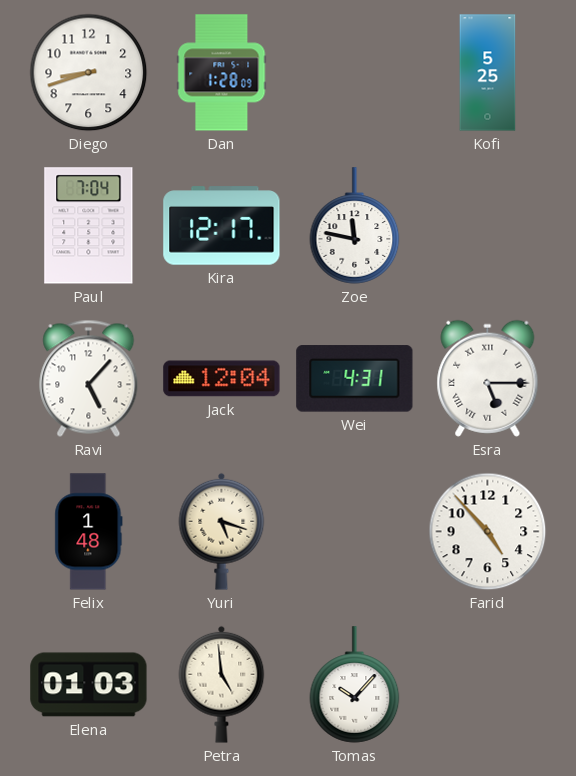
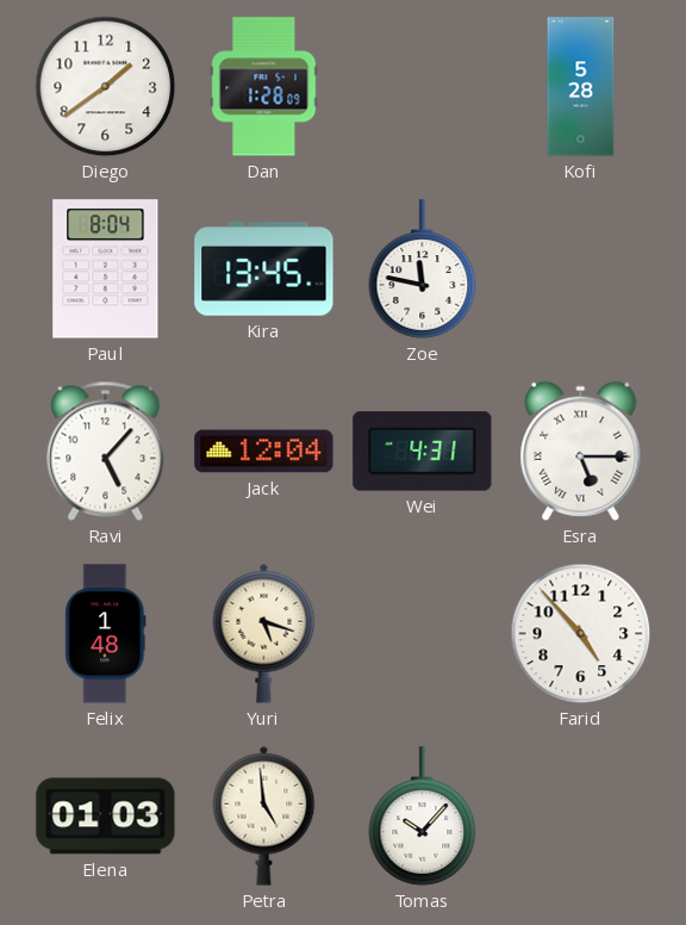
Diego: 8:42 -> 1:39
Kofi: 5:25 -> 5:28
Paul: 7:04 -> 8:04
Kira: 12:17 -> 13:45
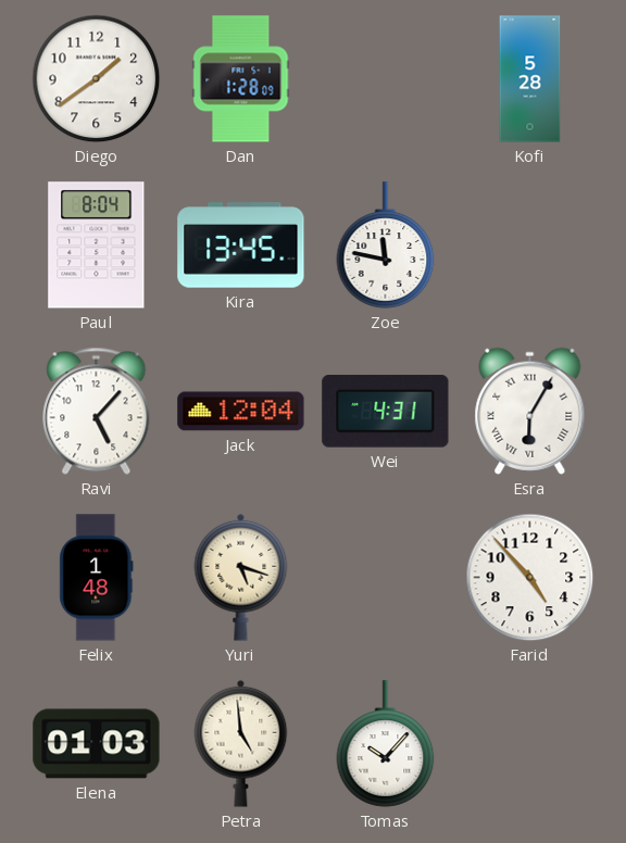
Esra: 5:15 -> 6:05
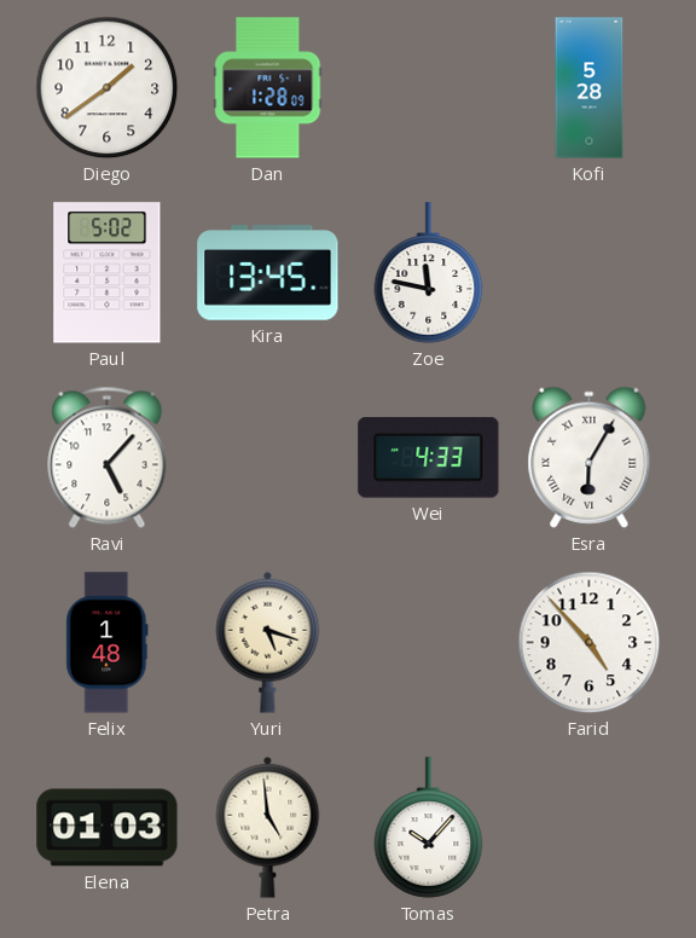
Paul: 8:04 -> 5:02
Jack: 12:04 -> none
Wei: 4:31 -> 4:33
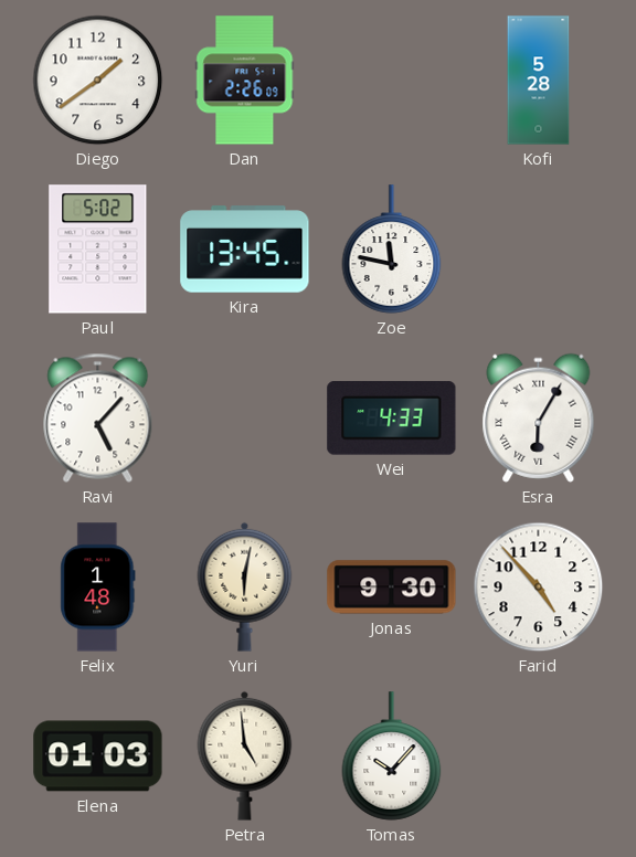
Dan: 1:28 -> 2:26
Yuri: 5:18 -> 6:02
Jonas: none -> 9:30
